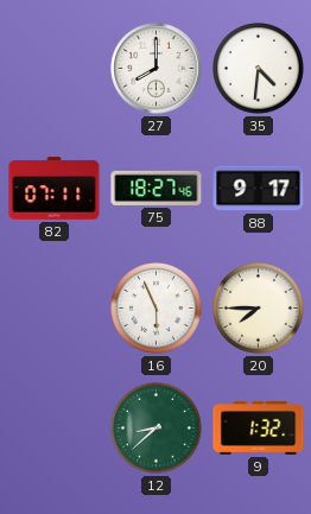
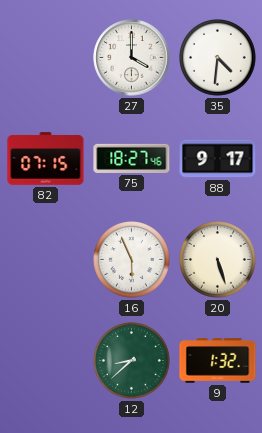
27: 8:00 -> 4:00
82: 07:11 -> 07:15
20: 7:45 -> 5:27
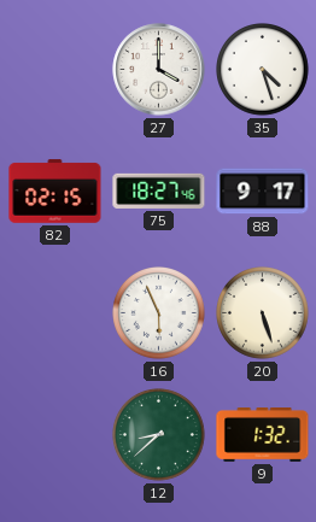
35: 4:31 -> 4:27
82: 07:15 -> 02:15
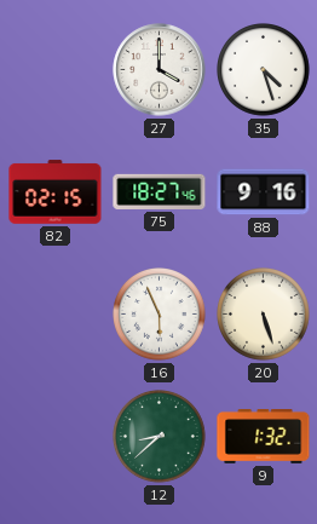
88: 9:17 -> 9:16
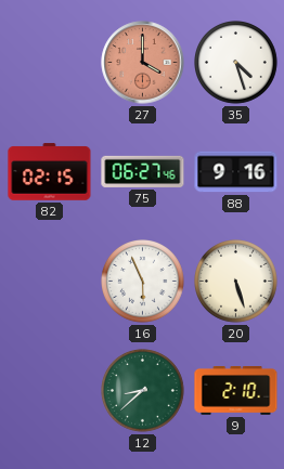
27 dial: white -> salmon
75: 18:27 -> 06:27
9: 1:32 -> 2:10
